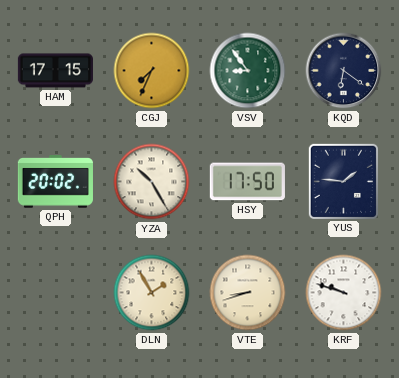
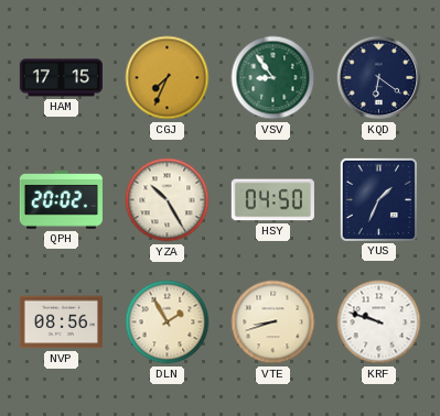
HSY: 17:50 -> 04:50
YUS: 1:46 -> 1:34
NVP: none -> 08:56
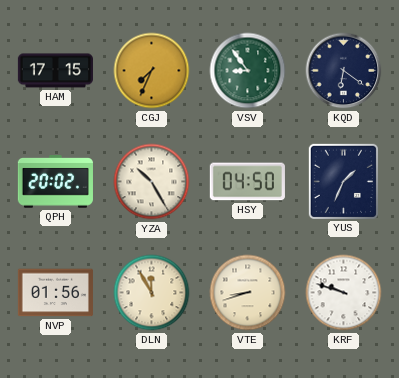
NVP: 08:56 -> 01:56
DLN: 1:55 -> 11:55
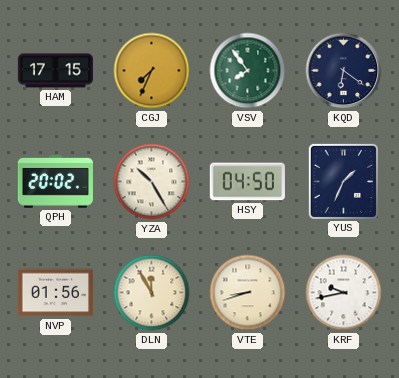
VSV: 8:54 -> 7:54
KRF: 9:48 -> 9:43
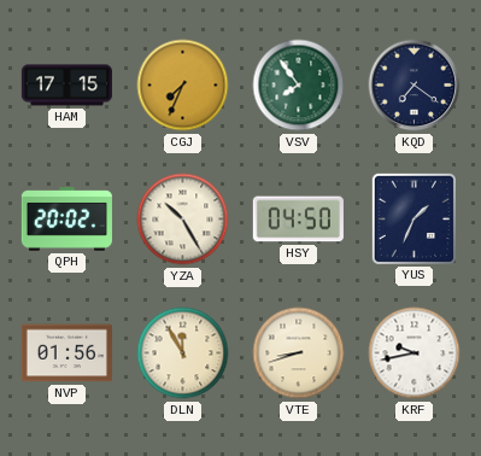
KQD: 6:21 -> 7:21
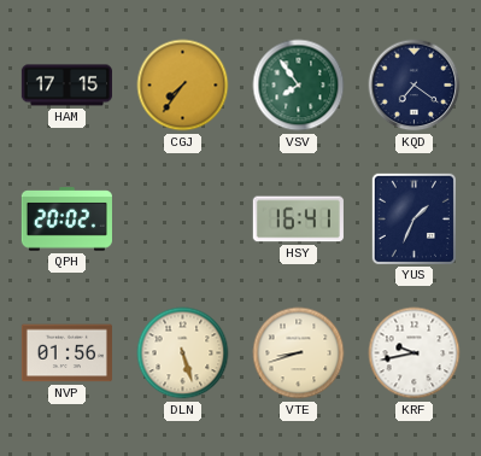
CGJ: 7:34 -> 7:36
YZA: 10:25 -> none
HSY: 04:50 -> 16:41
DLN: 11:55 -> 5:27
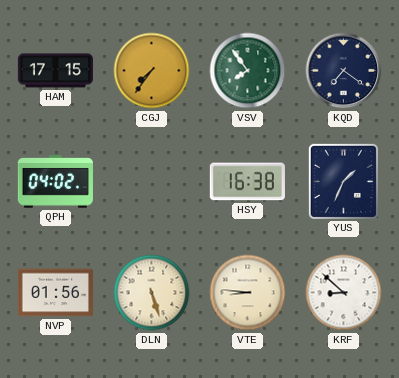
QPH: 20:02 -> 04:02
HSY: 16:41 -> 16:38
VTE: 8:42 -> 8:46
KRF: 9:43 -> 8:52
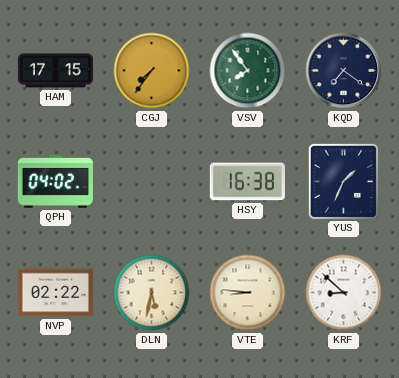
NVP: 01:56 -> 02:22
DLN: 5:27 -> 5:32
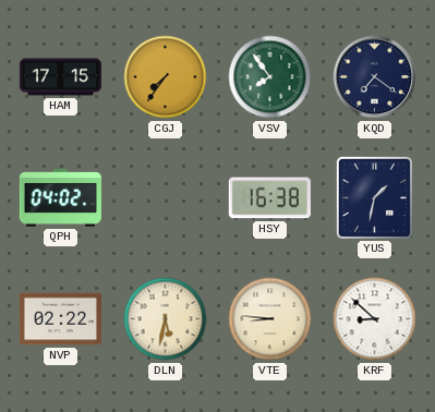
YUS: 1:34 -> 1:32
